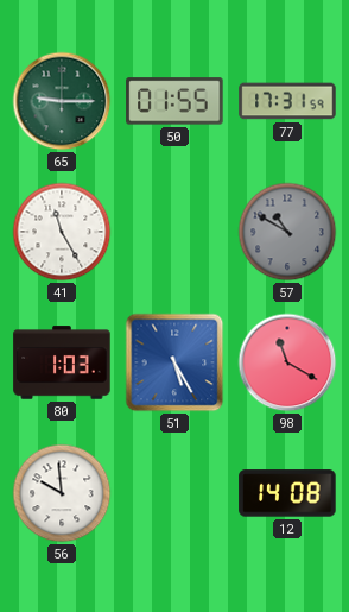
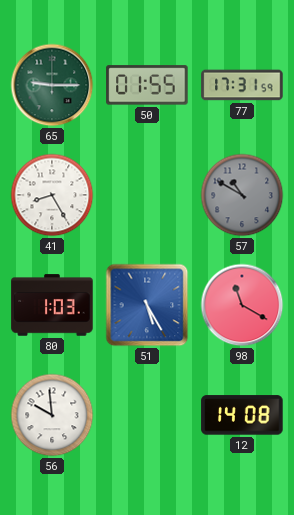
41: 11:25 -> 8:25
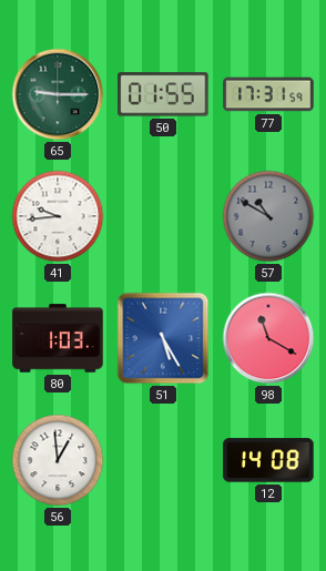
41: 8:25 -> 9:44
56: 9:59 -> 12:59
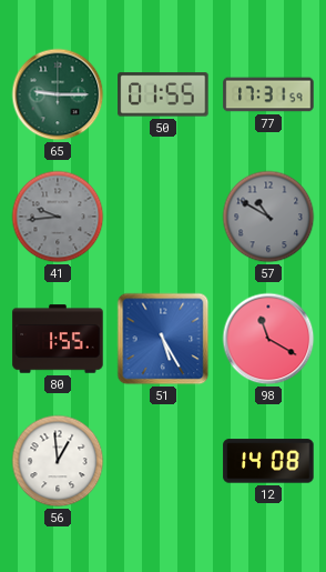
41 dial: white -> grey
80: 1:03 -> 1:55
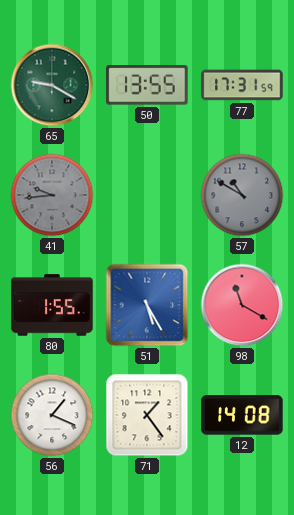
65: 9:15 -> 9:20
50: 01:55 -> 13:55
56: 12:59 -> 1:19
71: none -> 1:24
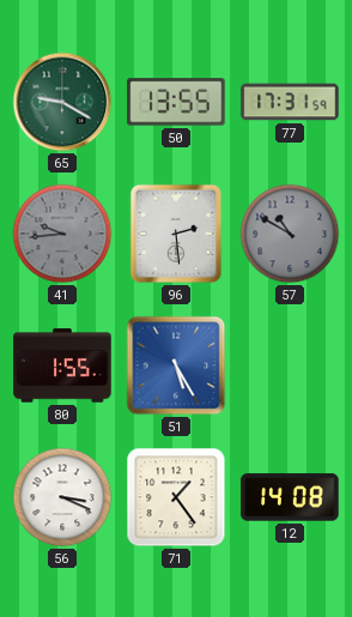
96: none -> 2:29
98: 11:20 -> none
56: 1:19 -> 3:19
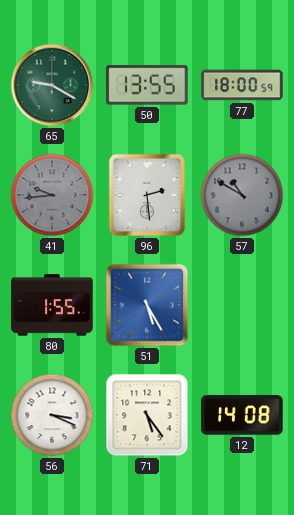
77: 17:31 -> 18:00
71: 1:24 -> 5:24
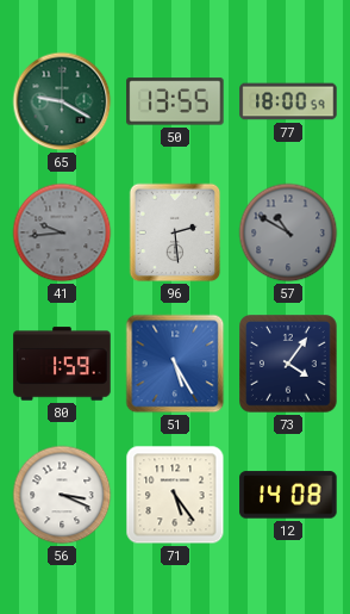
80: 1:55 -> 1:59
73: none -> 4:06
